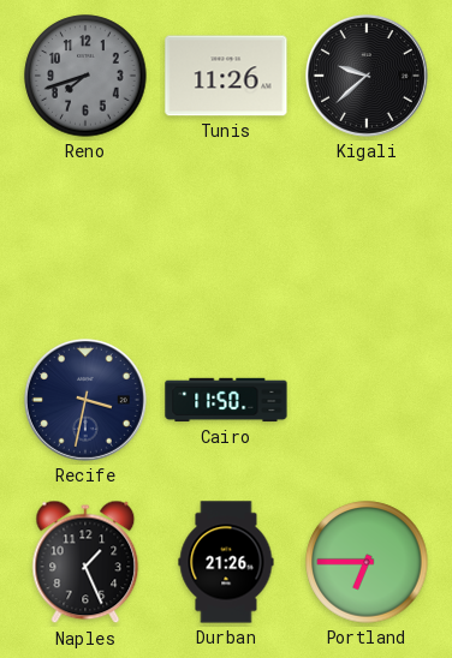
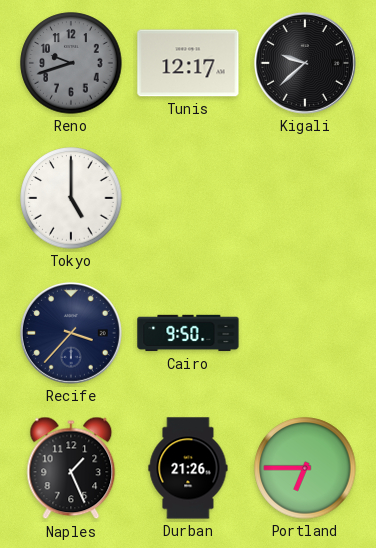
Reno: 7:42 -> 9:42
Tunis: 11:26 -> 12:17
Tokyo: none -> 5:00
Recife: 3:32 -> 3:37
Cairo: 11:50 -> 9:50
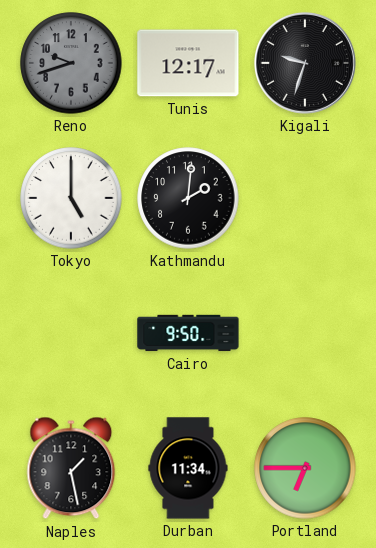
Kigali: 9:38 -> 9:33
Kathmandu: none -> 2:01
Recife: 3:37 -> none
Naples: 1:26 -> 1:28
Durban: 21:26 -> 11:34
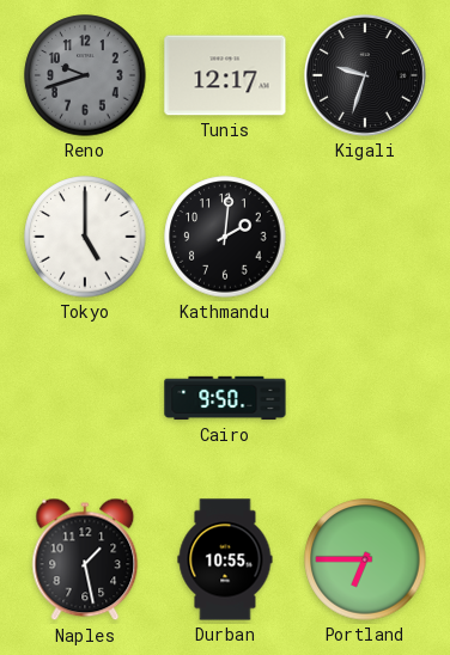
Durban: 11:34 -> 10:55
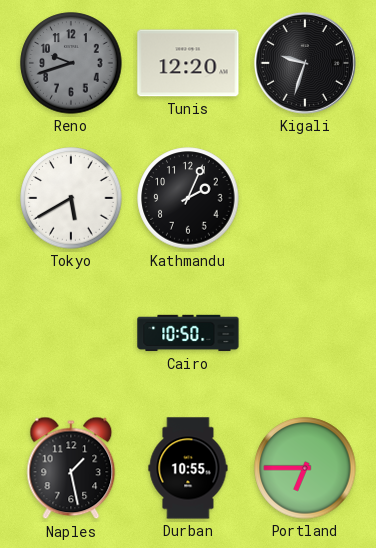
Tunis: 12:17 -> 12:20
Tokyo: 5:00 -> 5:40
Kathmandu: 2:01 -> 2:04
Cairo: 9:50 -> 10:50
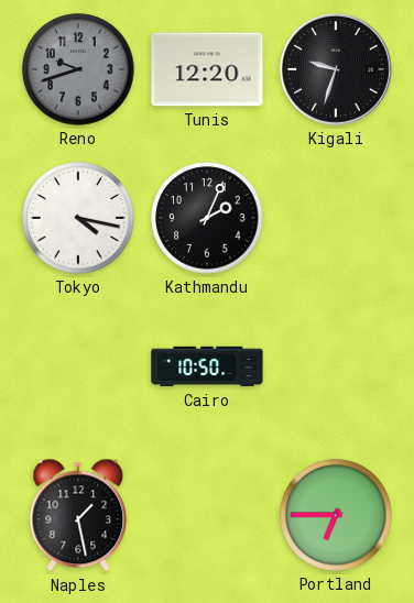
Tokyo: 5:40 -> 4:17
Durban: 10:55 -> none
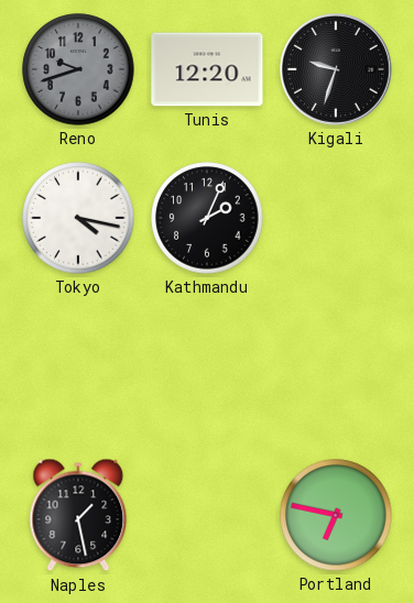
Cairo: 10:50 -> none
Portland: 6:45 -> 6:47
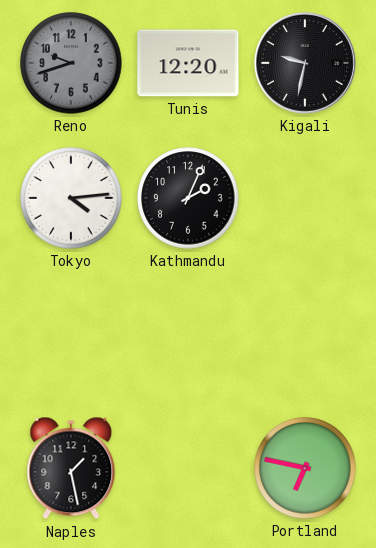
Kigali: 9:33 -> 9:32
Tokyo: 4:17 -> 4:14
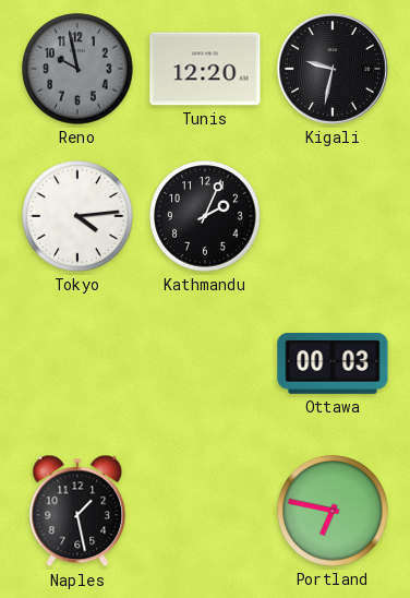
Reno: 9:42 -> 9:58
Ottawa: none -> 00:03
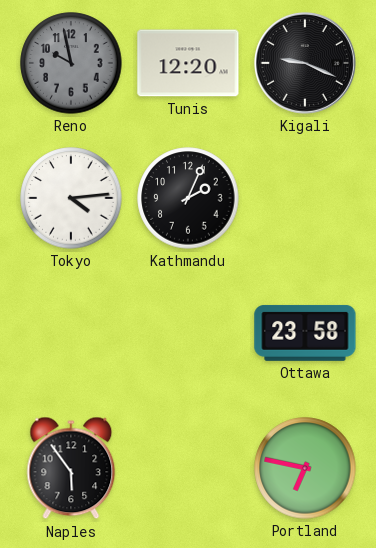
Kigali: 9:32 -> 9:19
Ottawa: 00:03 -> 23:58
Naples: 1:28 -> 5:54
